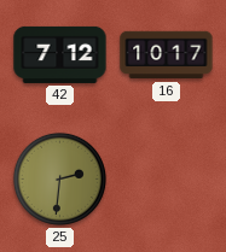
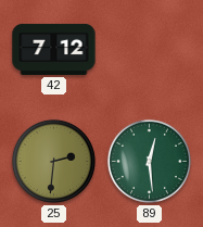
16: 10:17 -> none
89: none -> 12:29
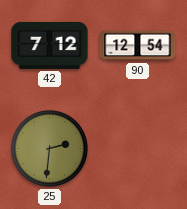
90: none -> 12:54
89: 12:29 -> none
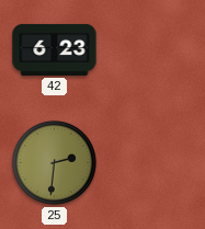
42: 7:12 -> 6:23
90: 12:54 -> none
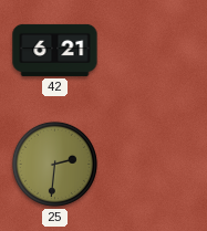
42: 6:23 -> 6:21
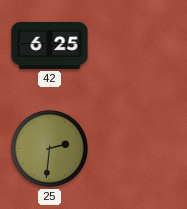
42: 6:21 -> 6:25
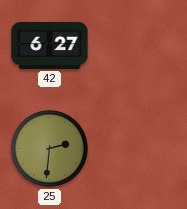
42: 6:25 -> 6:27
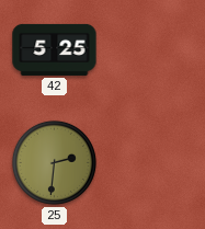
42: 6:27 -> 5:25
